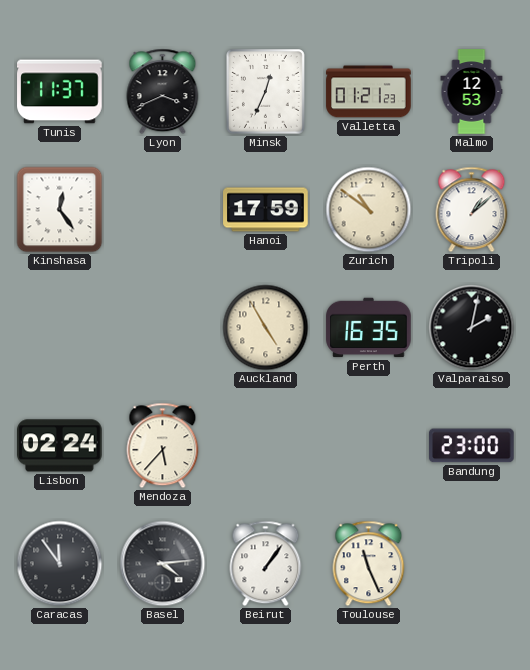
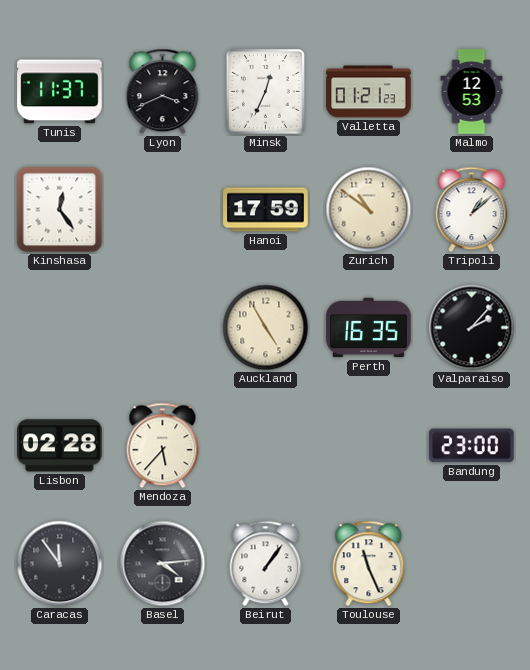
Valparaiso: 2:02 -> 2:07
Lisbon: 02:24 -> 02:28
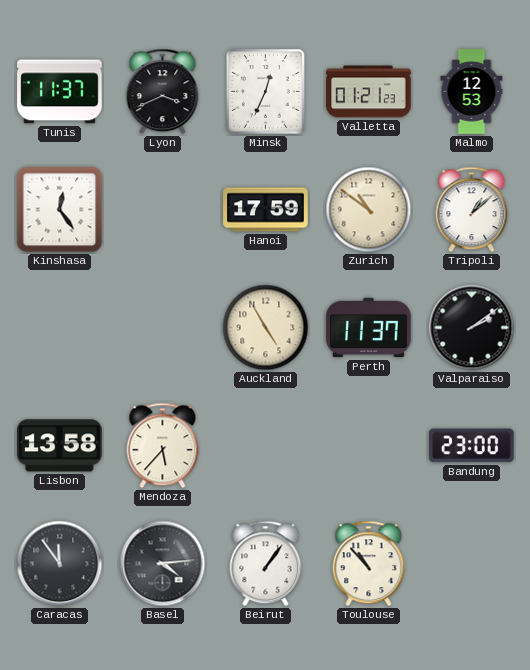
Perth: 16:35 -> 11:37
Valparaiso: 2:07 -> 2:09
Lisbon: 02:28 -> 13:58
Toulouse: 11:26 -> 10:53
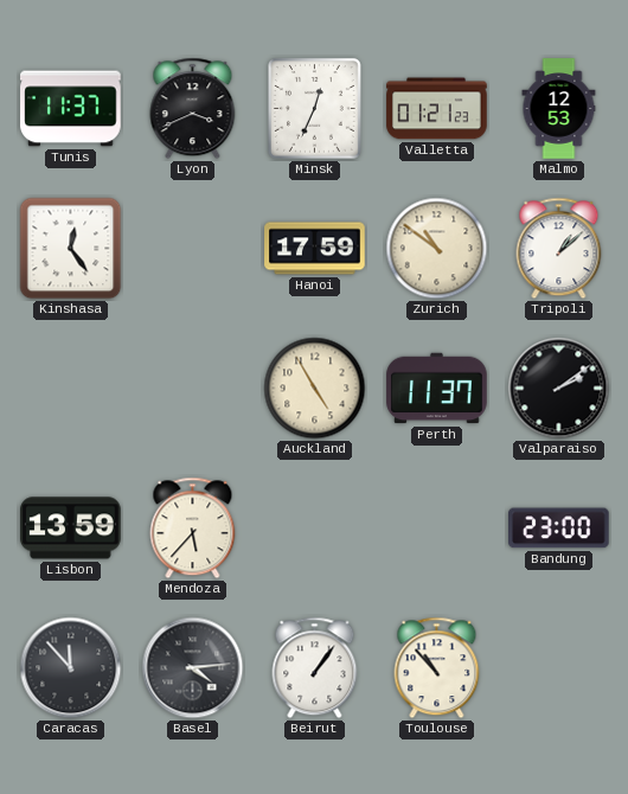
Lisbon: 13:58 -> 13:59
Caracas: 11:54 -> 11:53
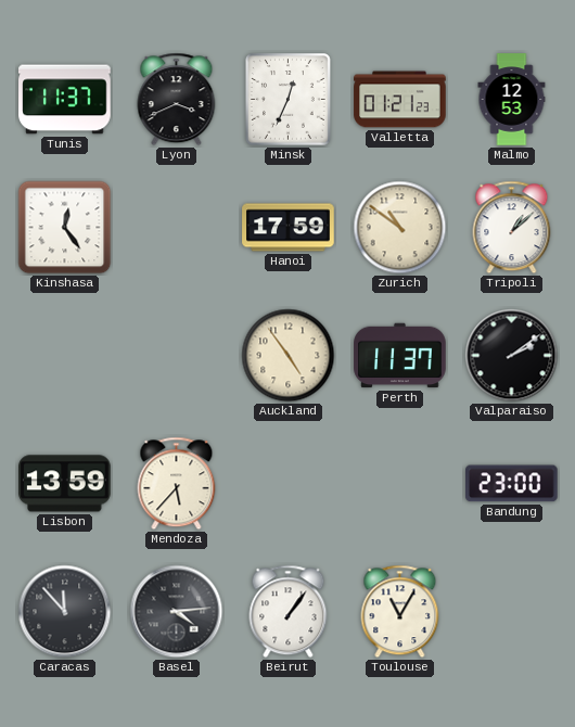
Auckland: 4:55 -> 4:54
Toulouse: 10:53 -> 11:05
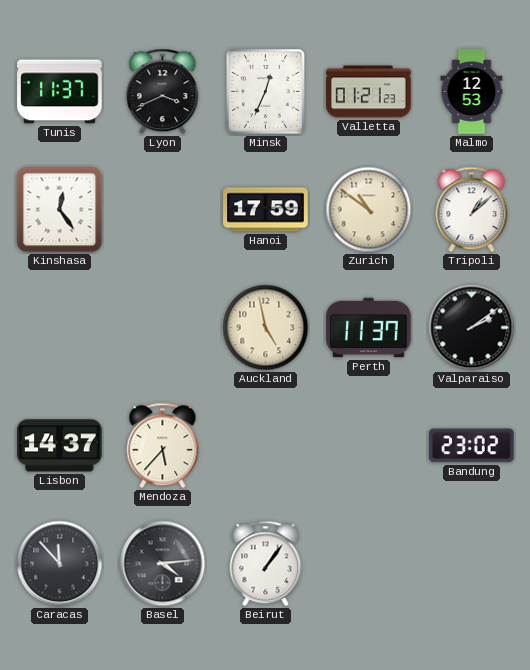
Auckland: 4:54 -> 4:58
Lisbon: 13:59 -> 14:37
Bandung: 23:00 -> 23:02
Toulouse: 11:05 -> none
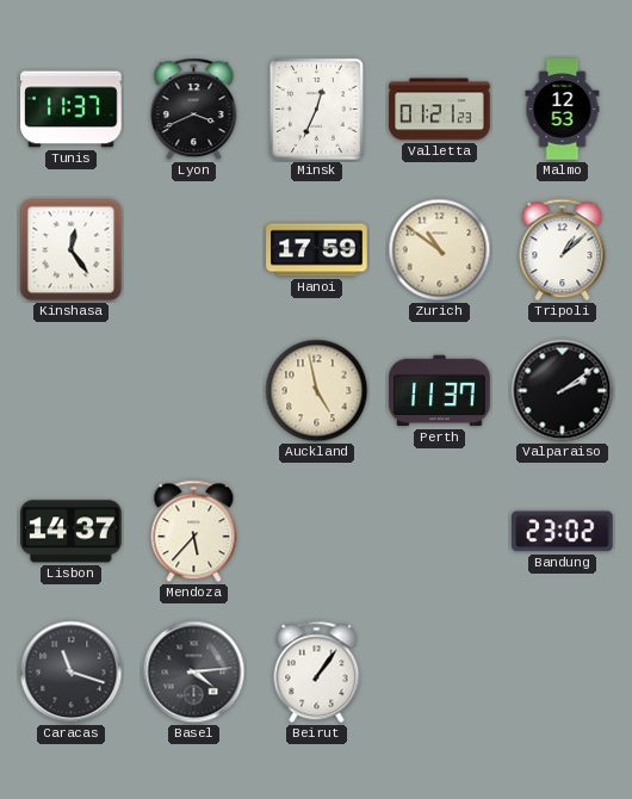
Caracas: 11:53 -> 11:18
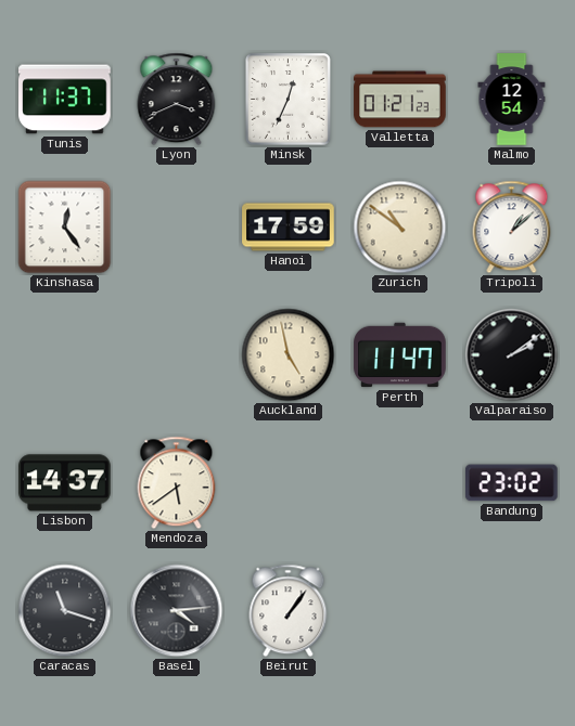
Malmo: 12:53 -> 12:54
Perth: 11:37 -> 11:47
Mendoza: 5:37 -> 5:39
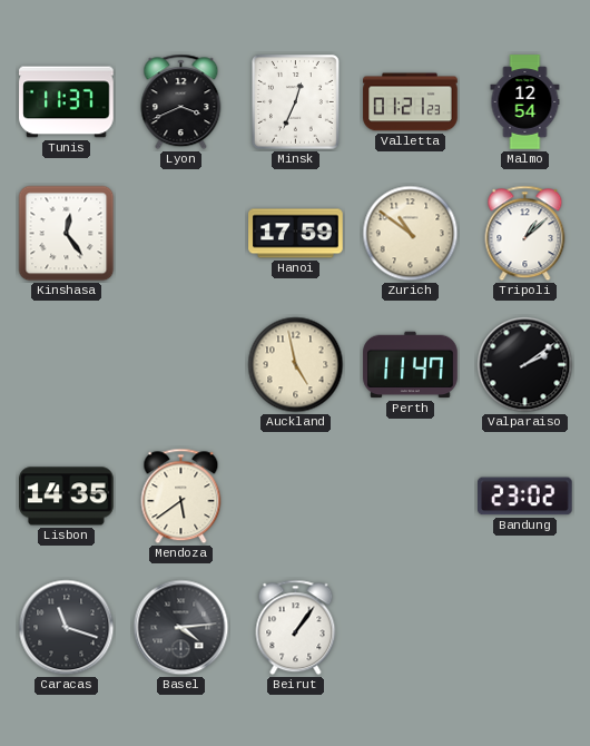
Lisbon: 14:37 -> 14:35
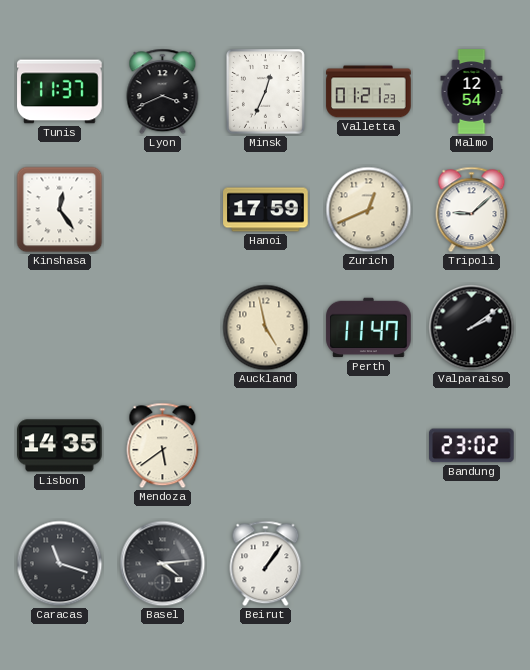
Zurich: 10:51 -> 12:41
Tripoli: 1:08 -> 9:08
